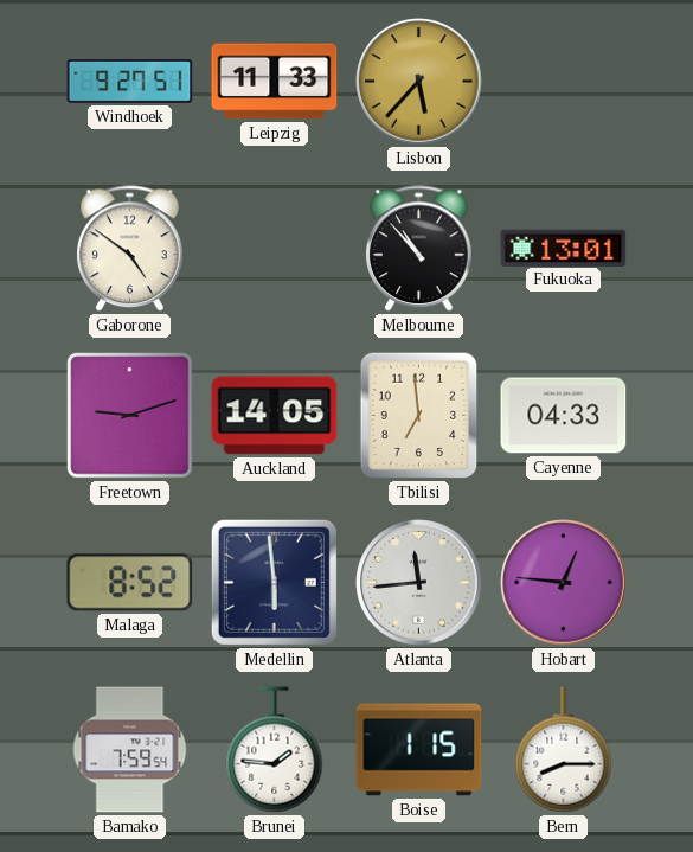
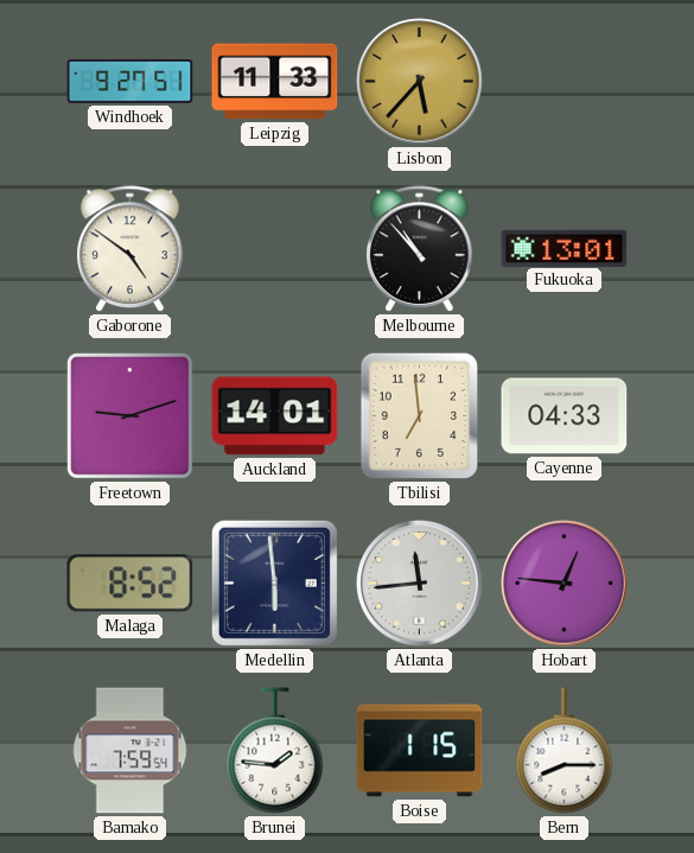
Auckland: 14:05 -> 14:01
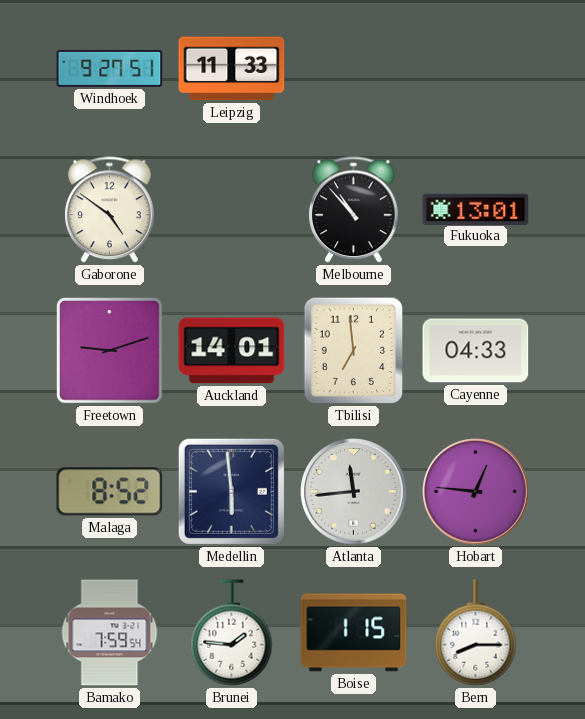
Lisbon: 5:37 -> none
